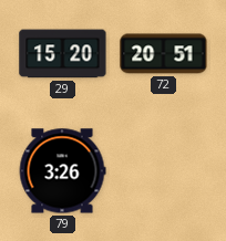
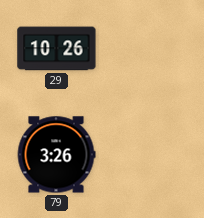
29: 15:20 -> 10:26
72: 20:51 -> none
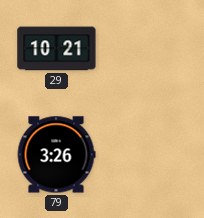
29: 10:26 -> 10:21
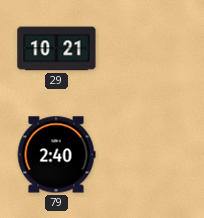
79: 3:26 -> 2:40
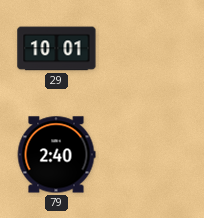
29: 10:21 -> 10:01
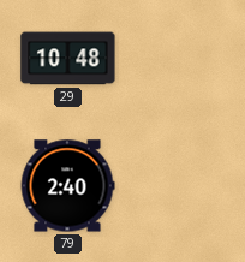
29: 10:01 -> 10:48
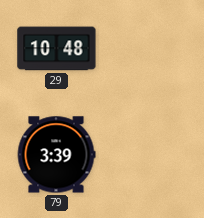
79: 2:40 -> 3:39
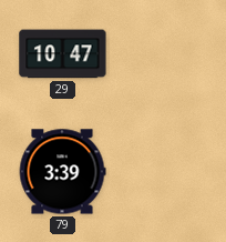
29: 10:48 -> 10:47
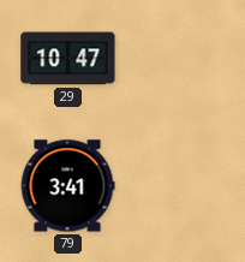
79: 3:39 -> 3:41
